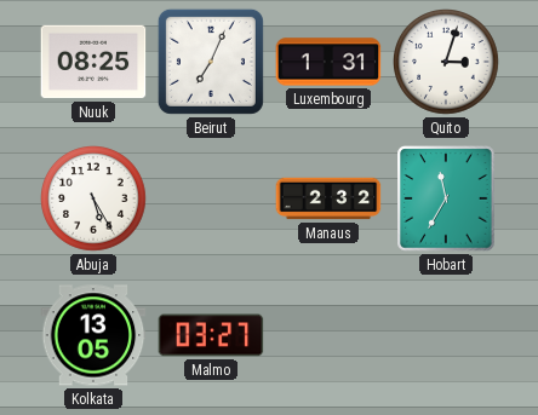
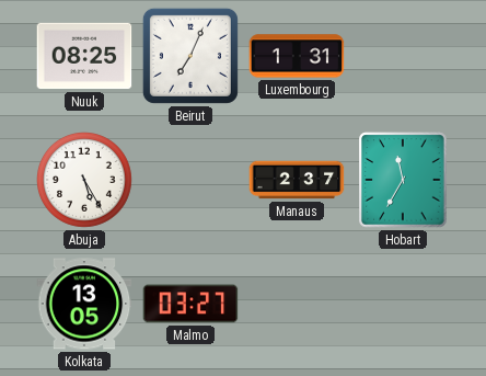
Quito: 3:03 -> none
Manaus: 2:32 -> 2:37
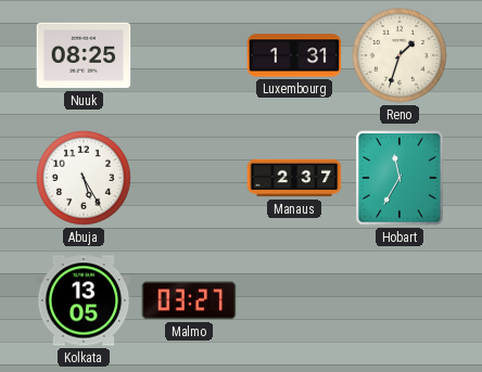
Beirut: 7:04 -> none
Reno: none -> 1:33
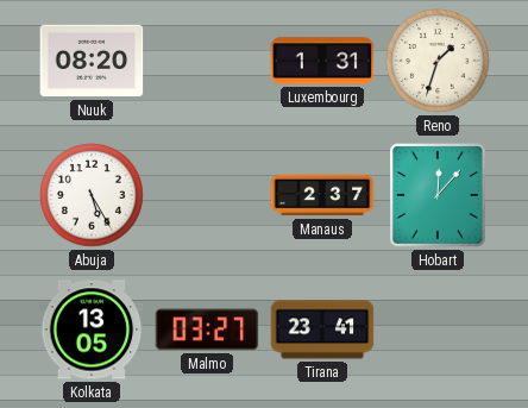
Nuuk: 08:25 -> 08:20
Hobart: 11:35 -> 12:07
Tirana: none -> 23:41
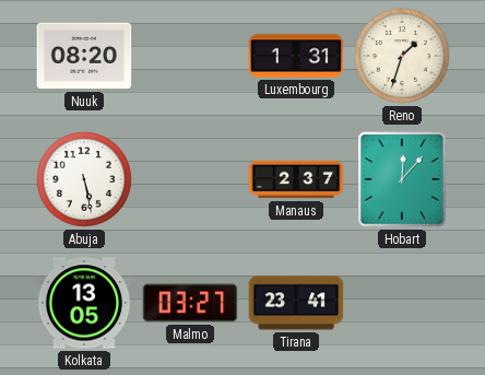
Abuja: 5:25 -> 5:28
